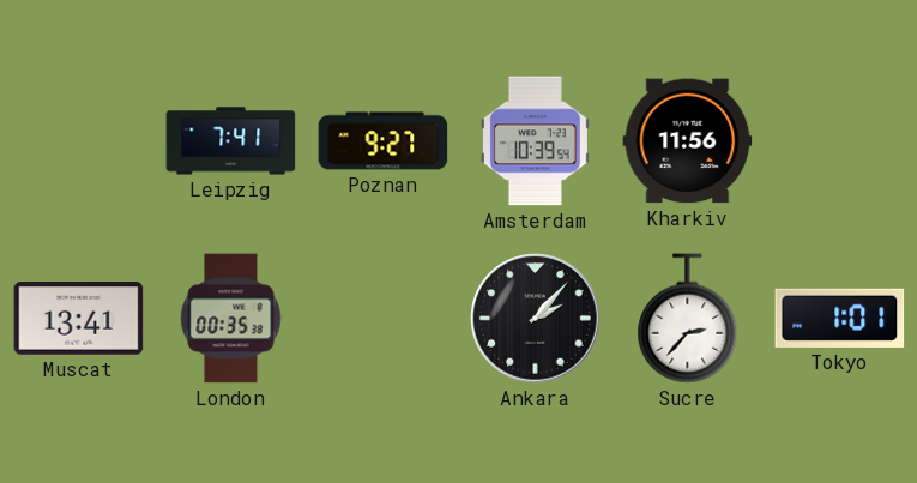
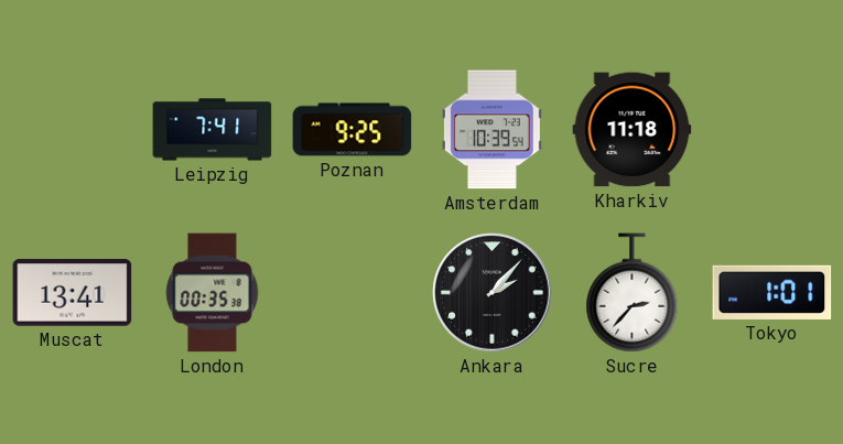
Poznan: 9:27 -> 9:25
Kharkiv: 11:56 -> 11:18
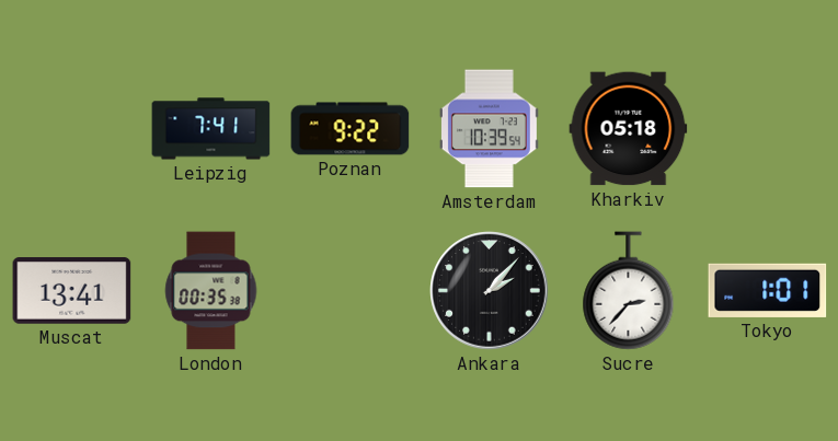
Poznan: 9:25 -> 9:22
Kharkiv: 11:18 -> 05:18
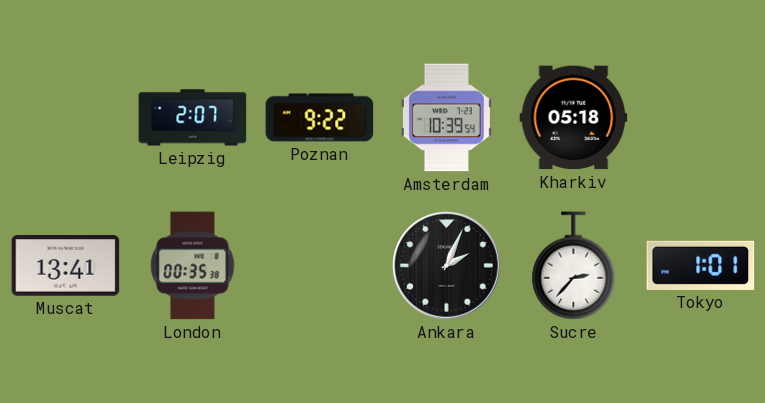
Leipzig: 7:41 -> 2:07
Ankara: 2:07 -> 2:04
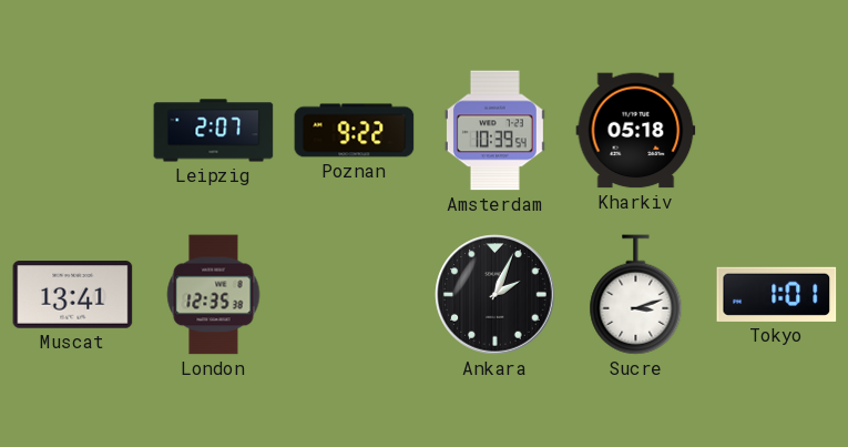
London: 00:35 -> 12:35
Sucre: 2:37 -> 3:12
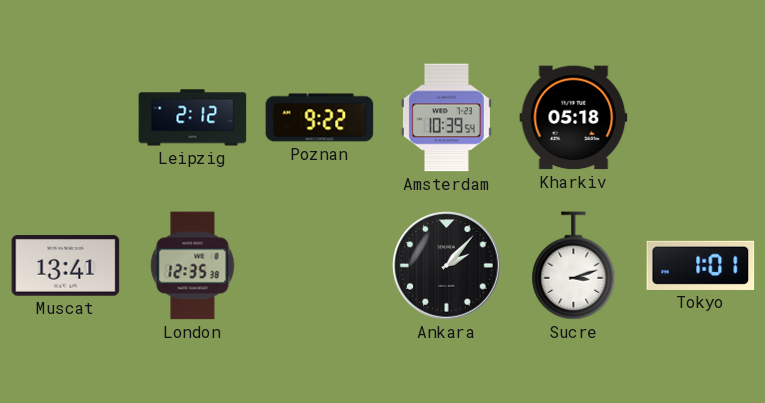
Leipzig: 2:07 -> 2:12
Ankara: 2:04 -> 2:07
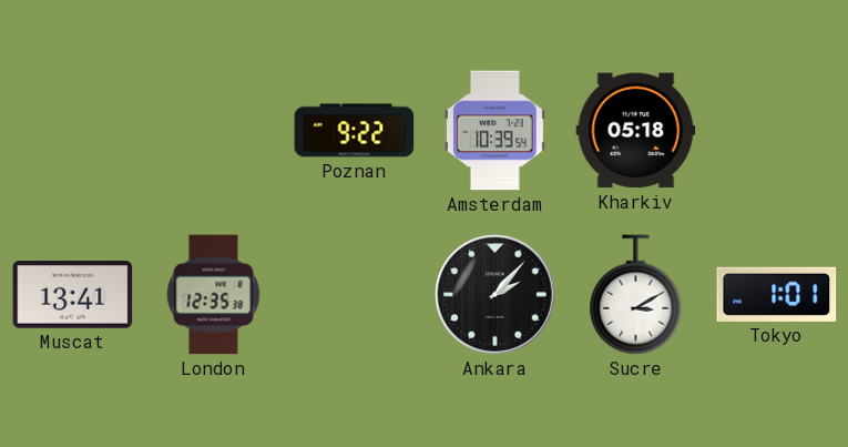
Leipzig: 2:12 -> none
Sucre: 3:12 -> 3:10
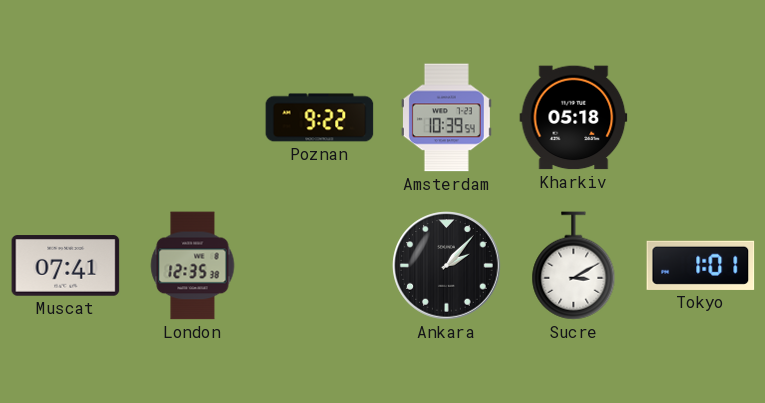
Muscat: 13:41 -> 07:41
